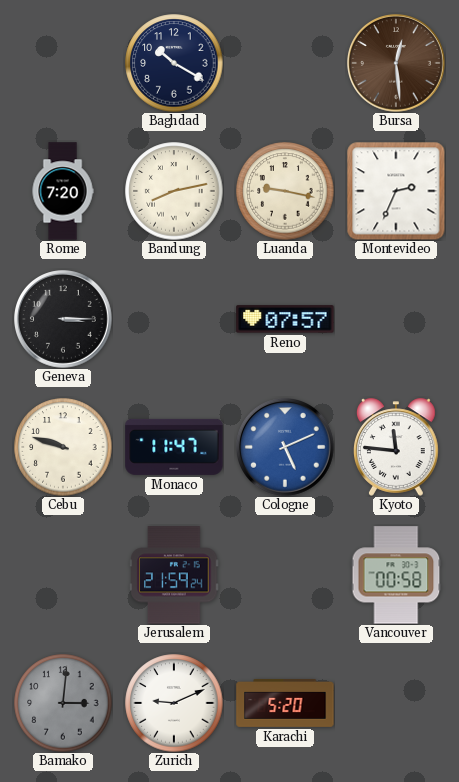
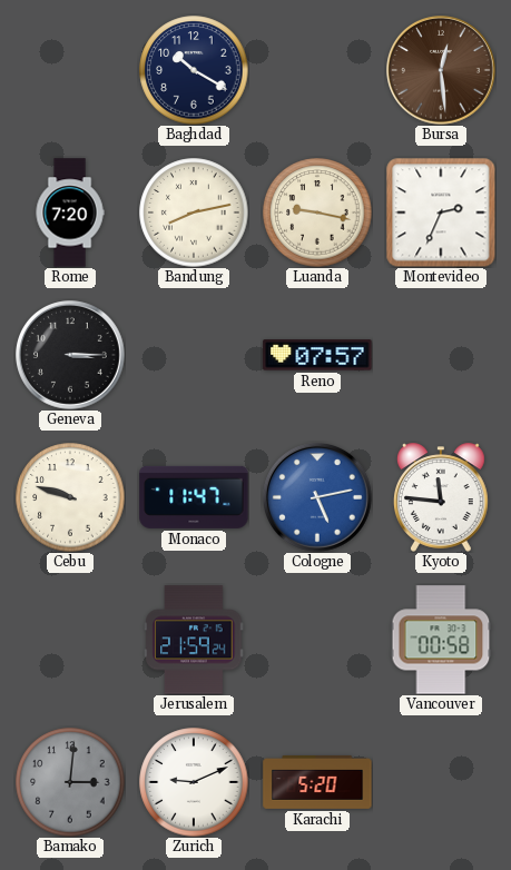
Cologne: 5:11 -> 5:13
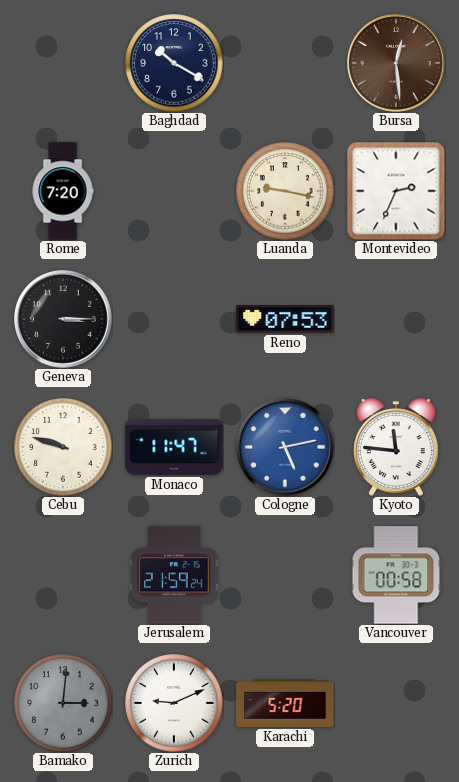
Bandung: 8:13 -> none
Reno: 07:57 -> 07:53
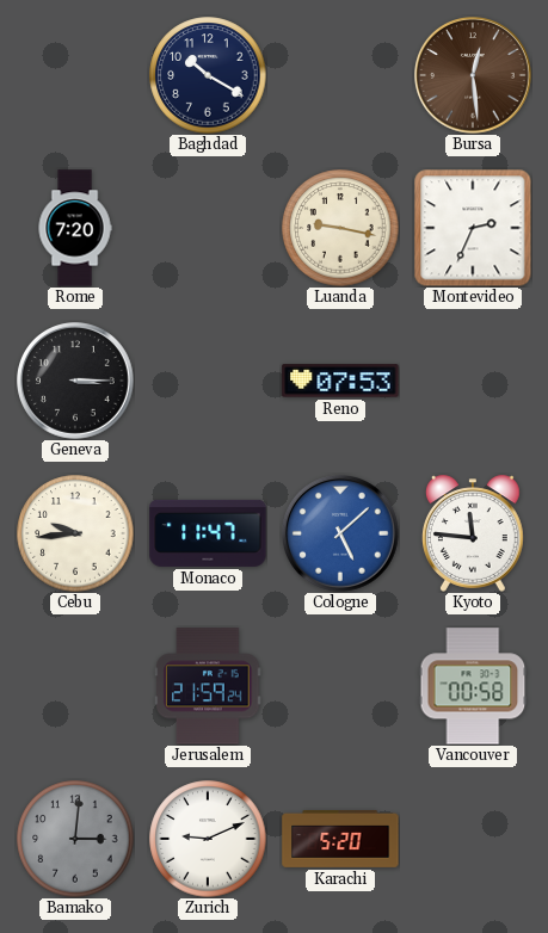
Cebu: 9:48 -> 9:44
Cologne: 5:13 -> 5:08
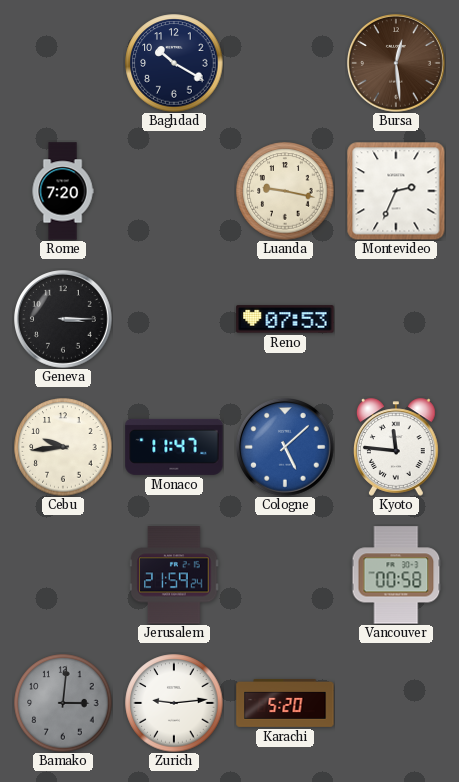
Zurich: 9:11 -> 9:14
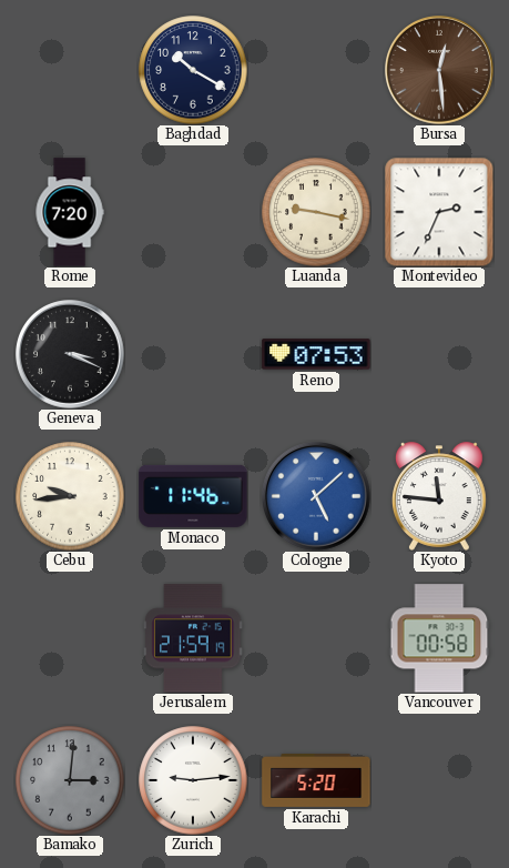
Geneva: 3:15 -> 3:19
Monaco: 11:47 -> 11:46
Jerusalem: 21:59:24 -> 21:59:19
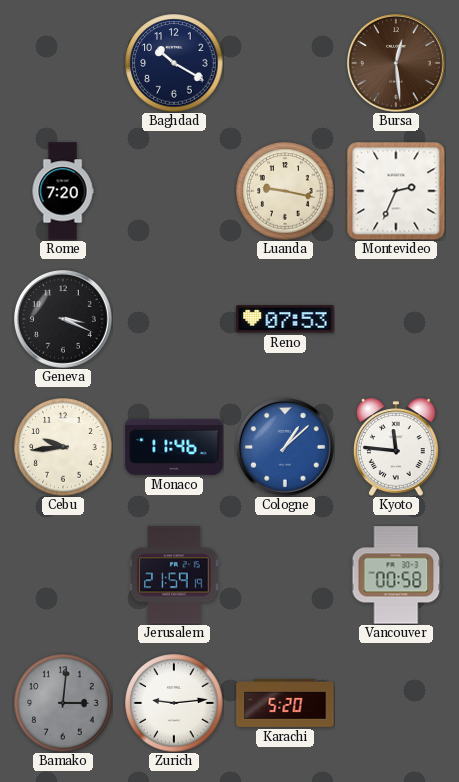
Cologne: 5:08 -> 1:08
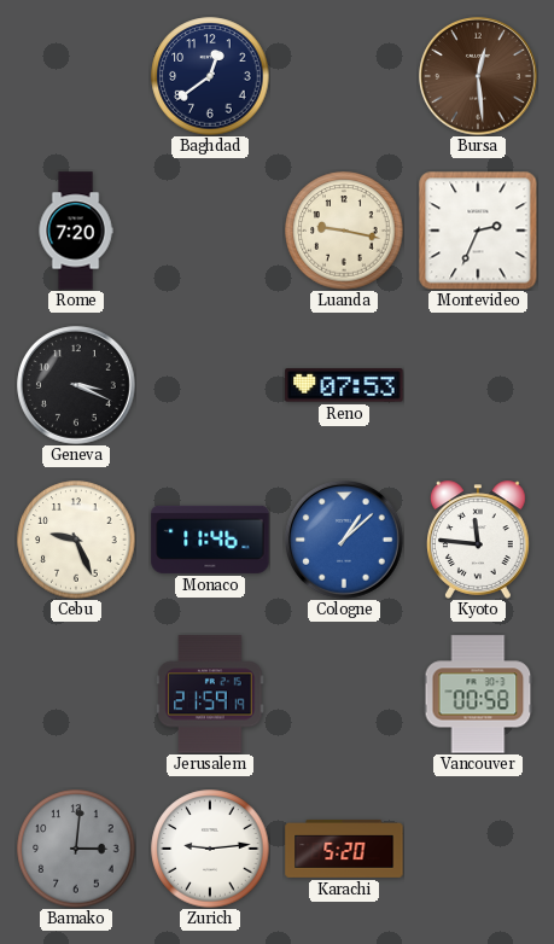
Baghdad: 10:20 -> 12:39
Cebu: 9:44 -> 9:26
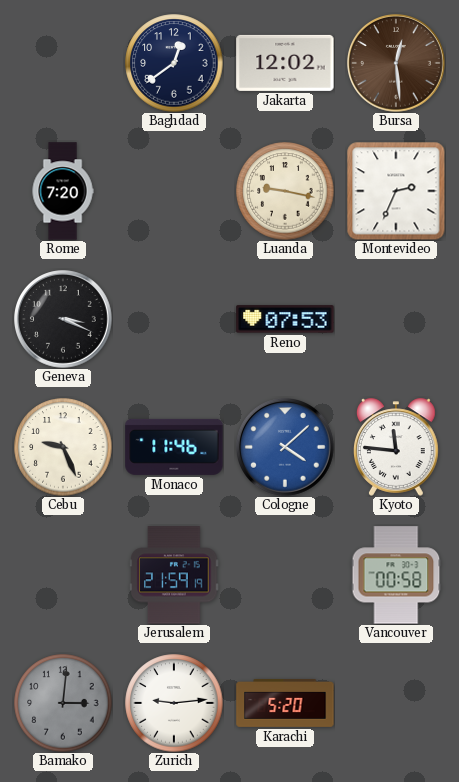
Jakarta: none -> 12:02
Cologne: 1:08 -> 4:08
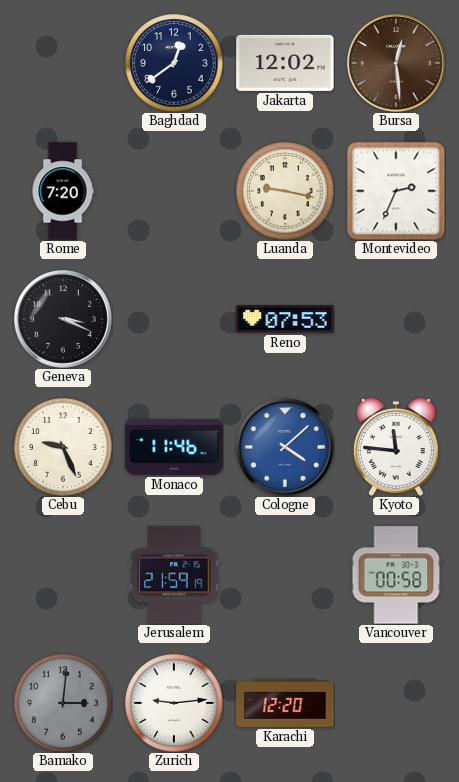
Karachi: 5:20 -> 12:20
